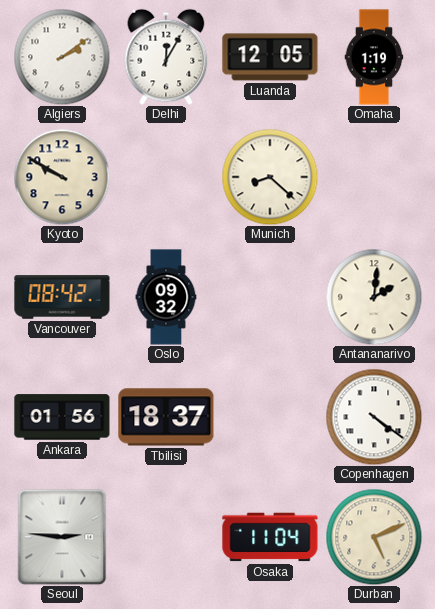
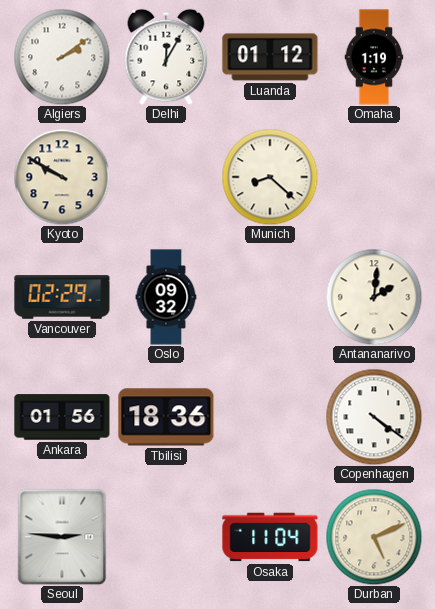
Luanda: 12:05 -> 01:12
Vancouver: 08:42 -> 02:29
Tbilisi: 18:37 -> 18:36
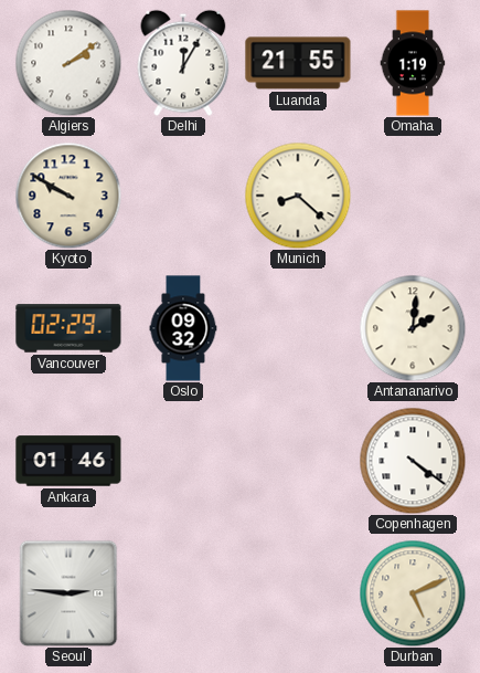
Luanda: 01:12 -> 21:55
Ankara: 01:56 -> 01:46
Tbilisi: 18:36 -> none
Osaka: 11:04 -> none
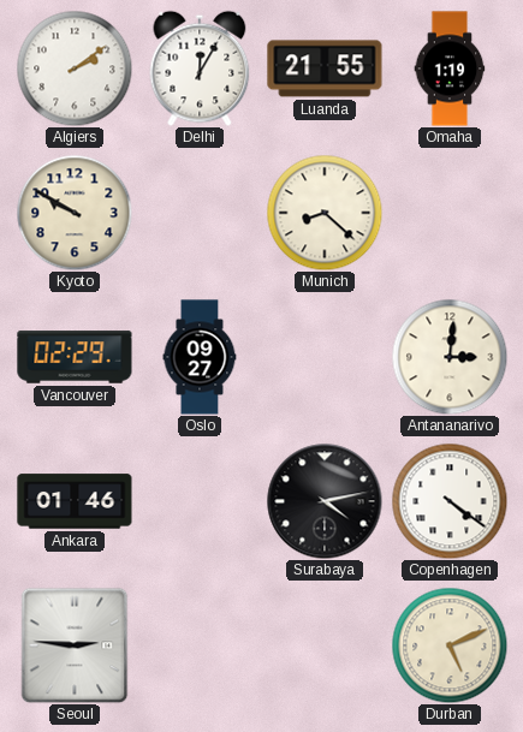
Oslo: 09:32 -> 09:27
Antananarivo: 2:01 -> 3:01
Surabaya: none -> 4:13
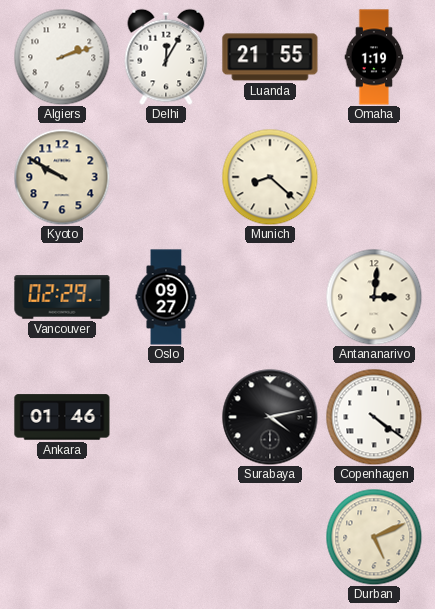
Algiers: 2:09 -> 2:12
Seoul: 2:46 -> none
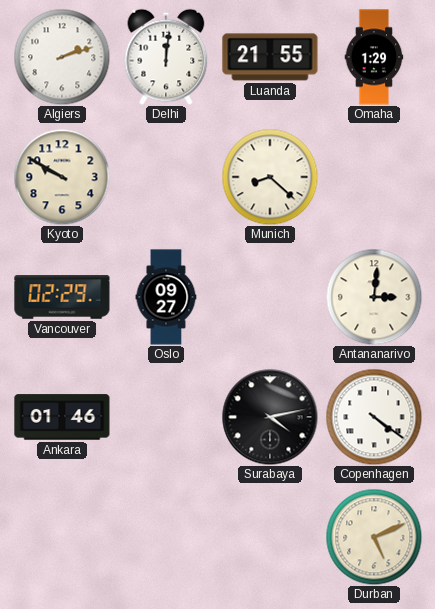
Delhi: 12:05 -> 12:01
Omaha: 1:19 -> 1:29
